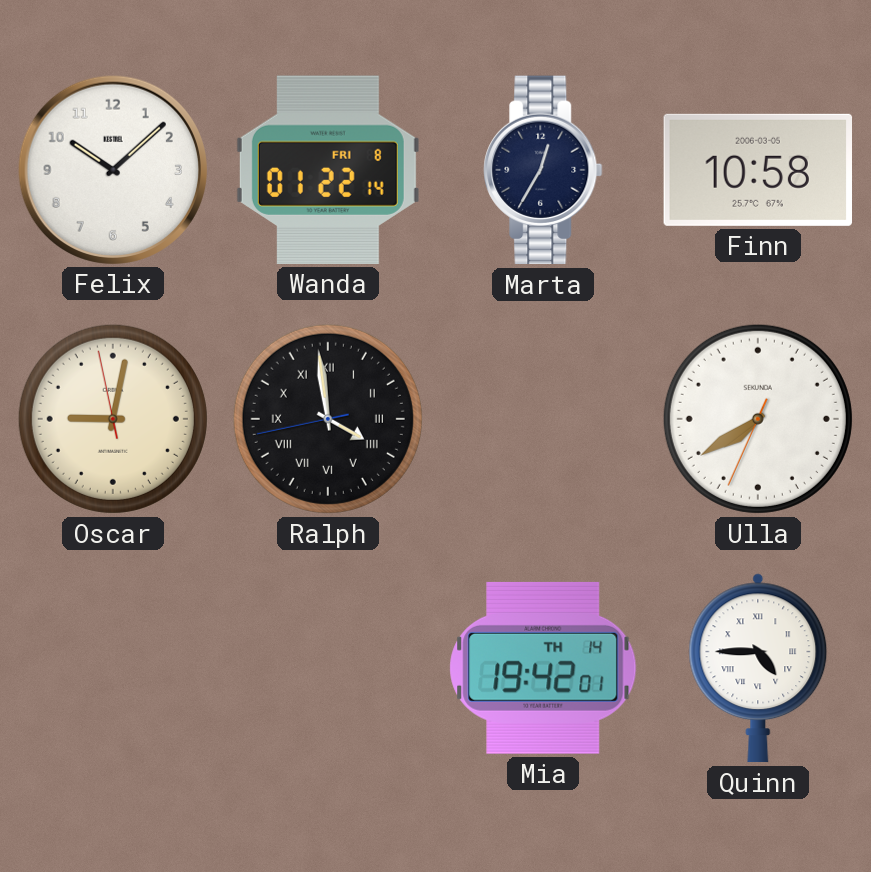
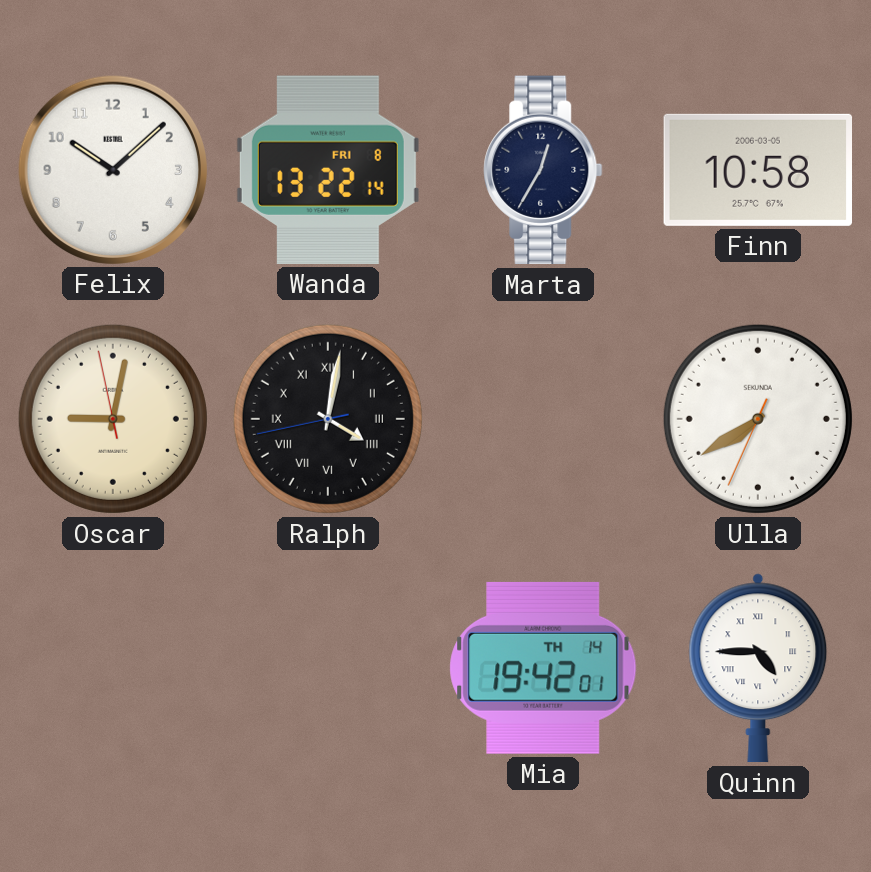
Wanda: 01:22 -> 13:22
Ralph: 3:58 -> 4:01
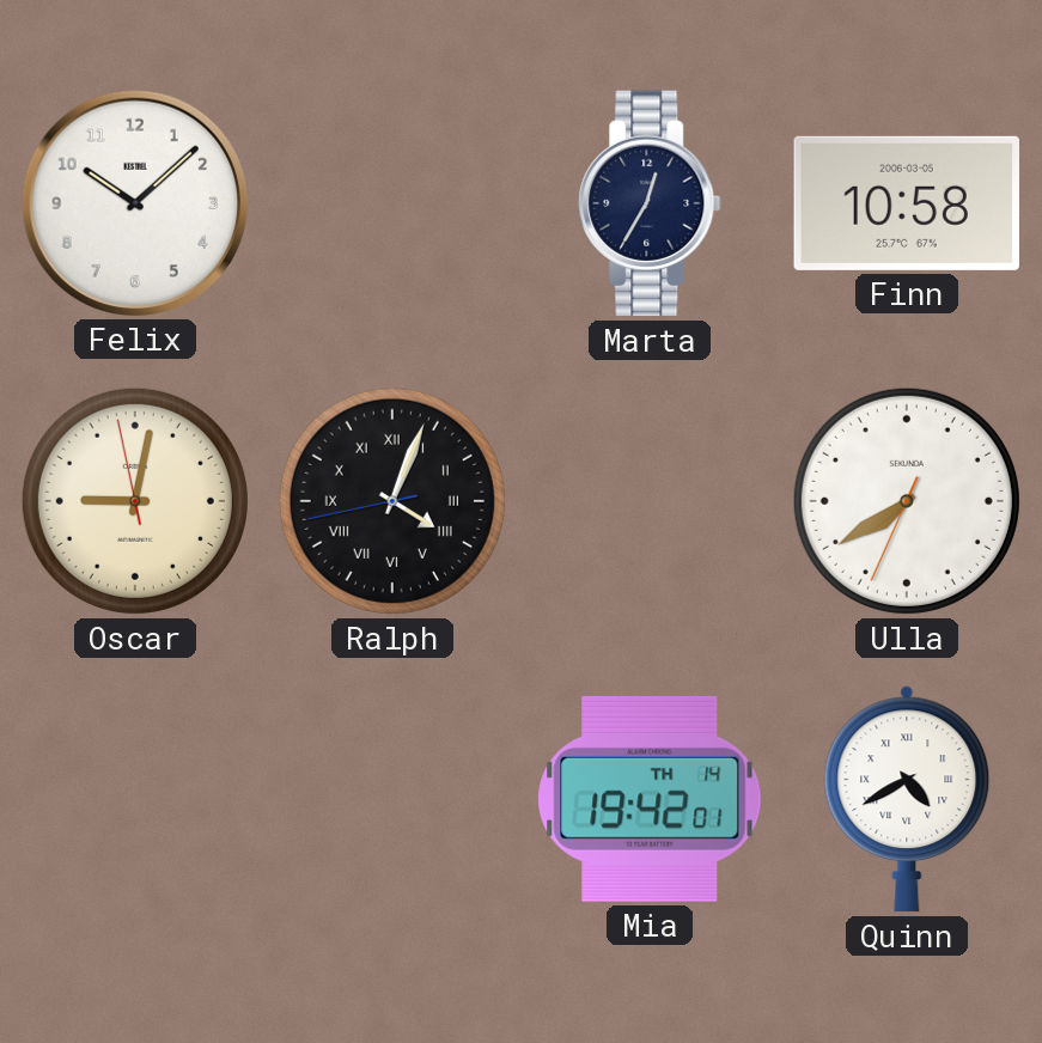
Wanda: 13:22 -> none
Ralph: 4:01 -> 4:03
Quinn: 4:45 -> 4:40
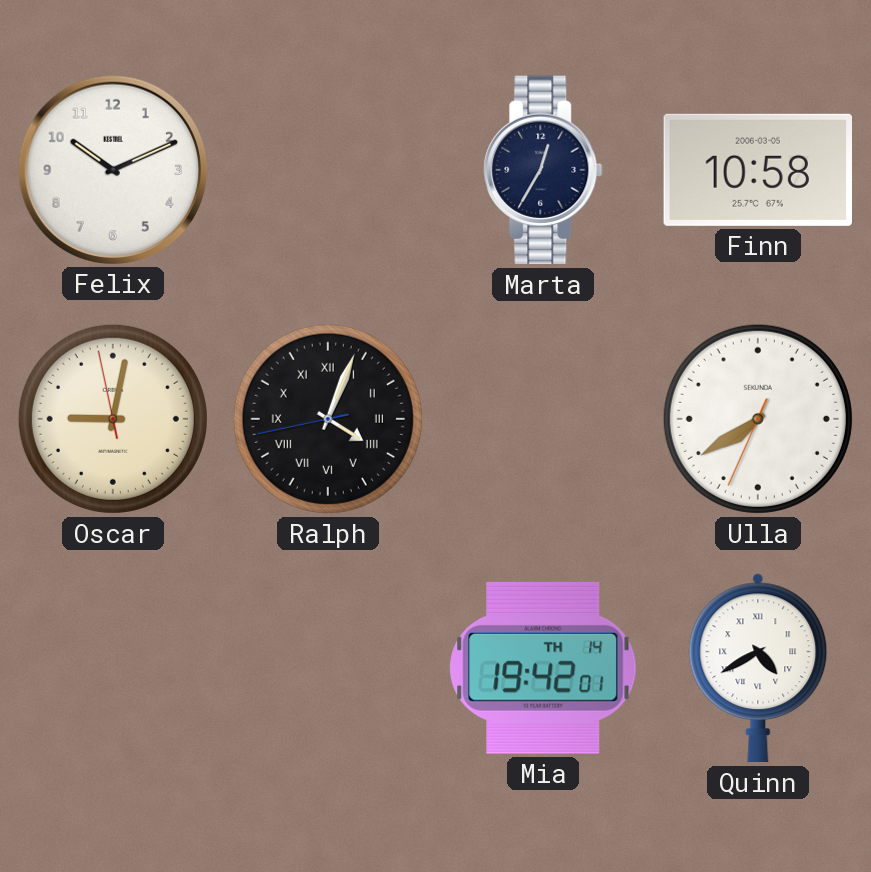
Felix: 10:08 -> 10:11
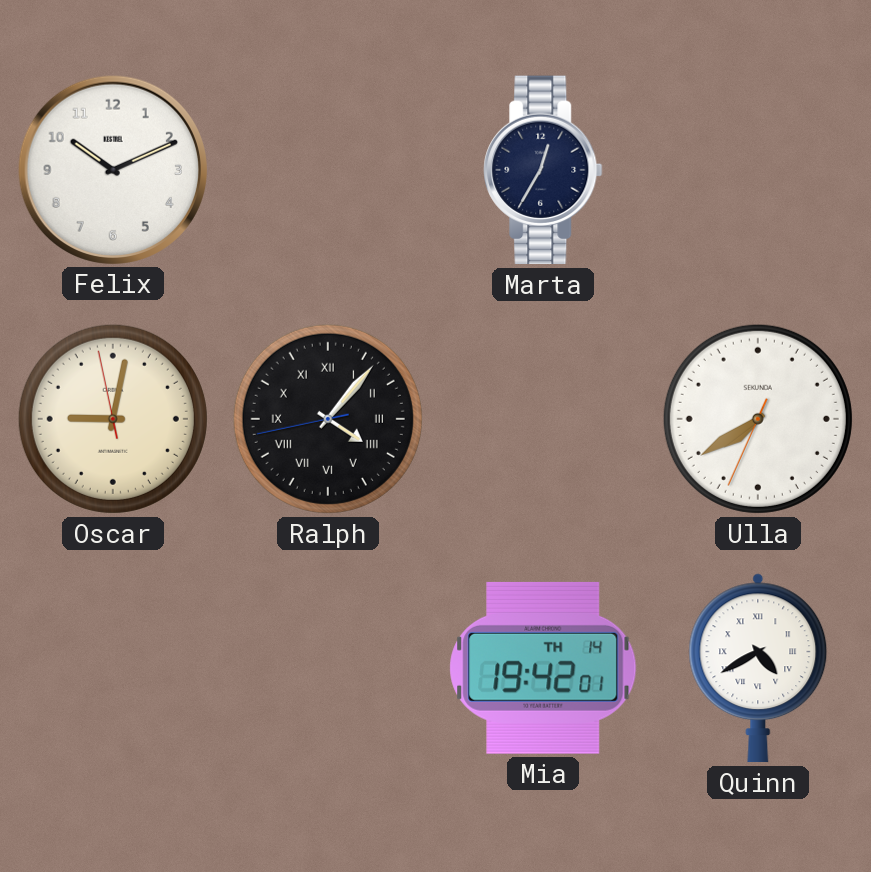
Finn: 10:58 -> none
Ralph: 4:03 -> 4:06
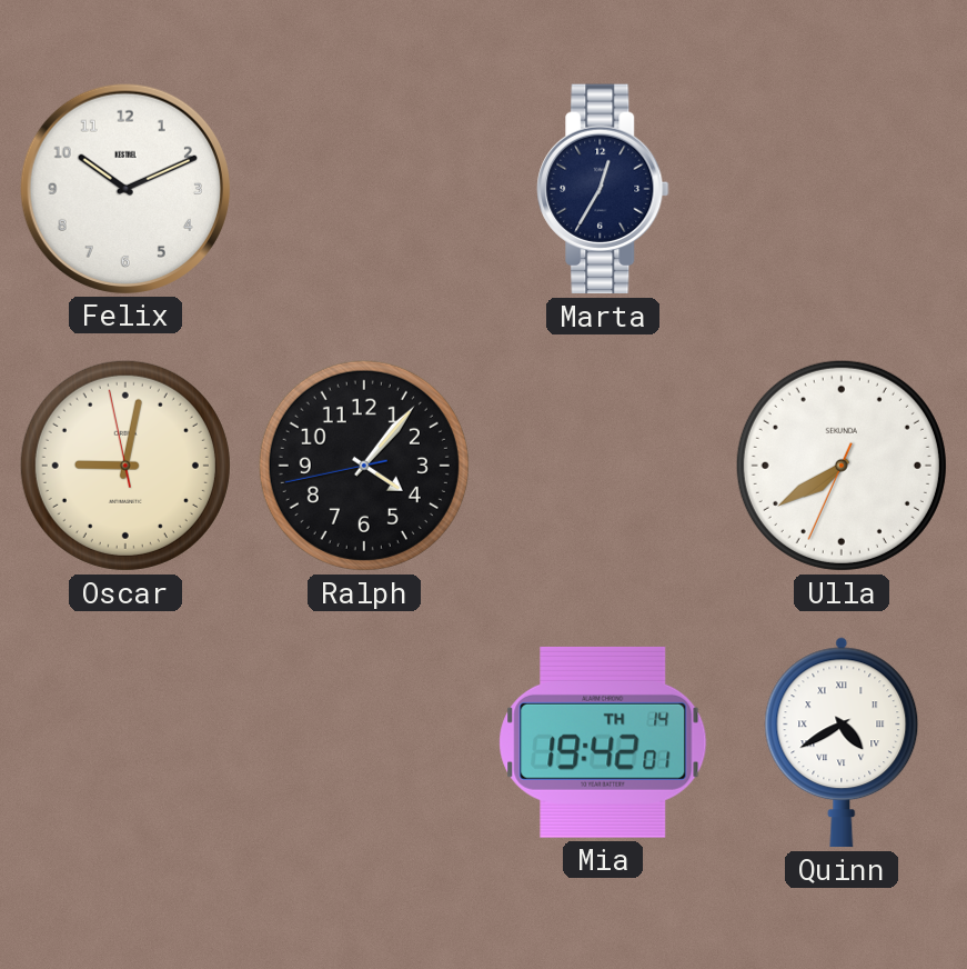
Ralph numerals: Roman -> Arabic
